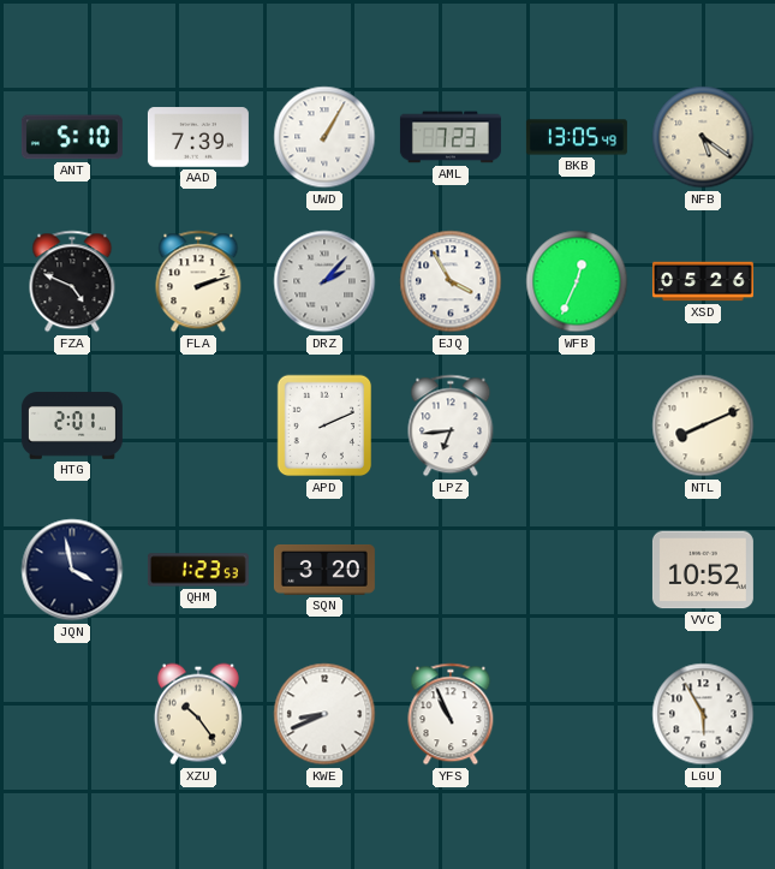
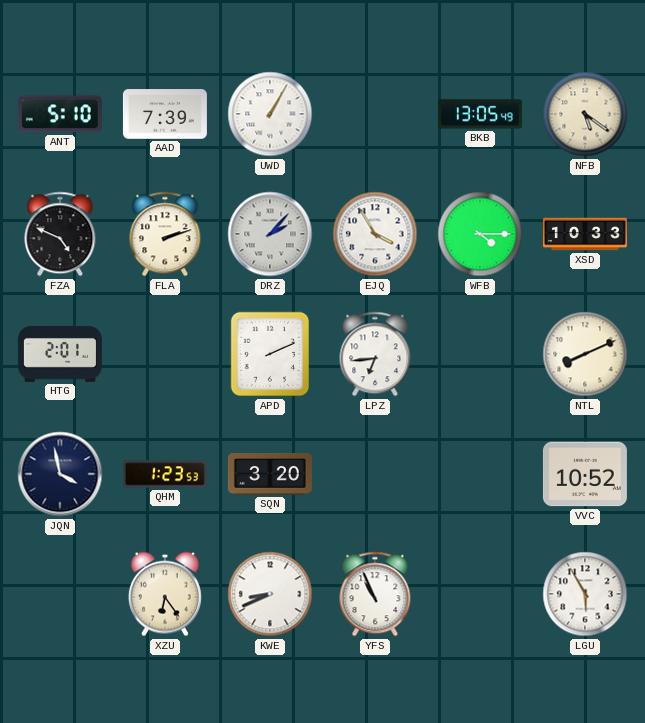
AML: 7:23 -> none
WFB: 12:34 -> 4:15
XSD: 05:26 -> 10:33
XZU: 10:24 -> 6:24
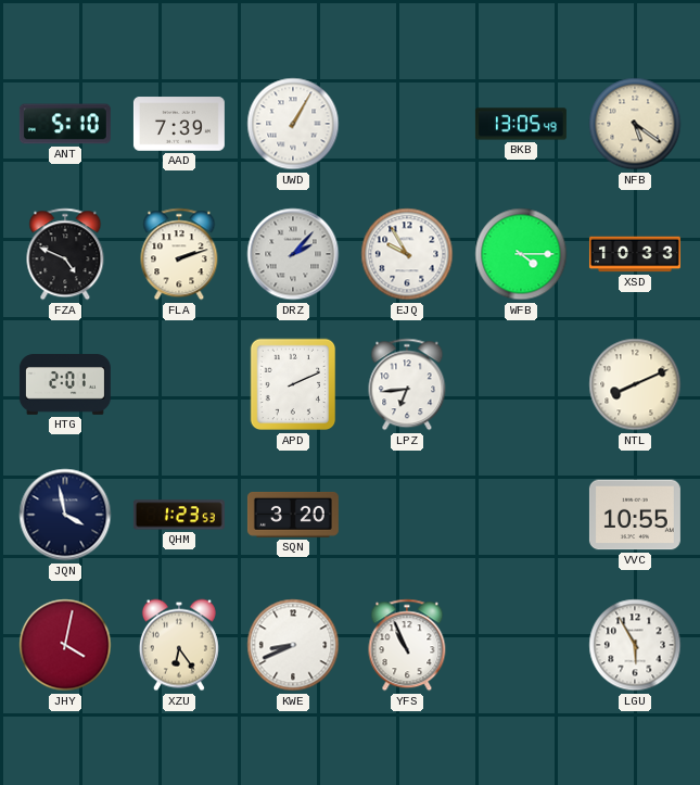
EJQ: 3:55 -> 9:55
VVC: 10:52 -> 10:55
JHY: none -> 4:02
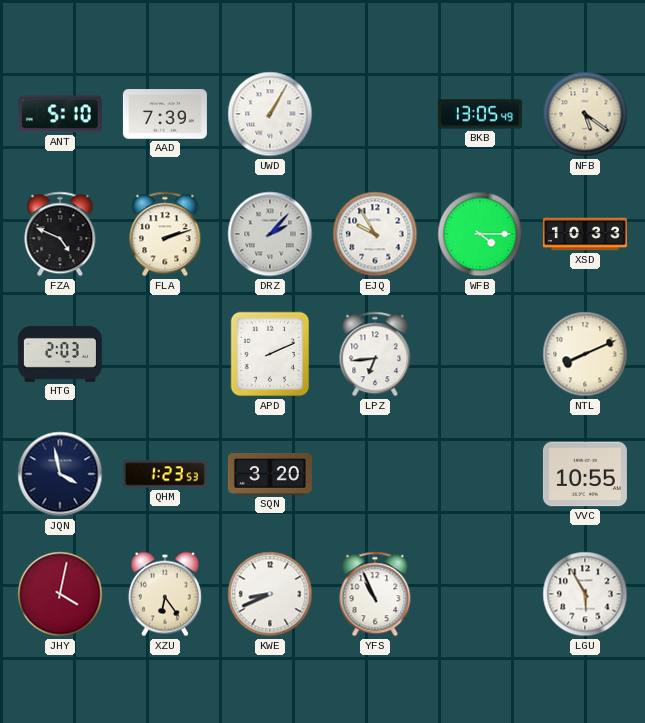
HTG: 2:01 -> 2:03
